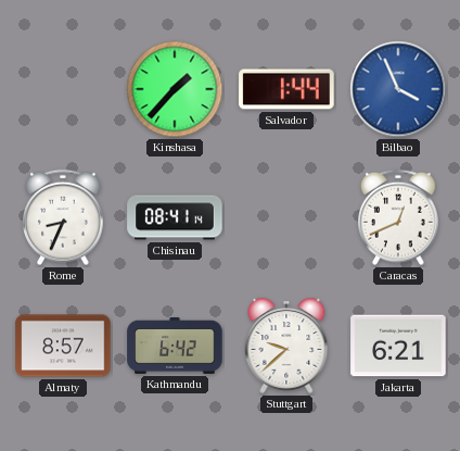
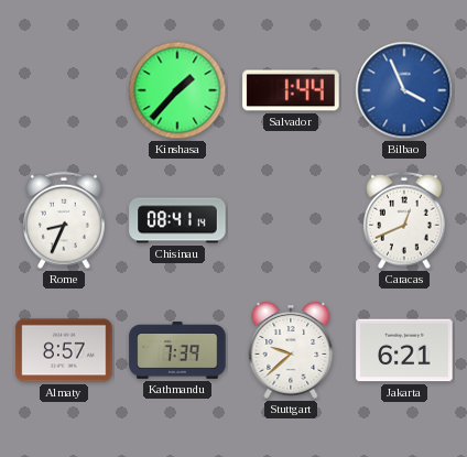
Kathmandu: 6:42 -> 7:39
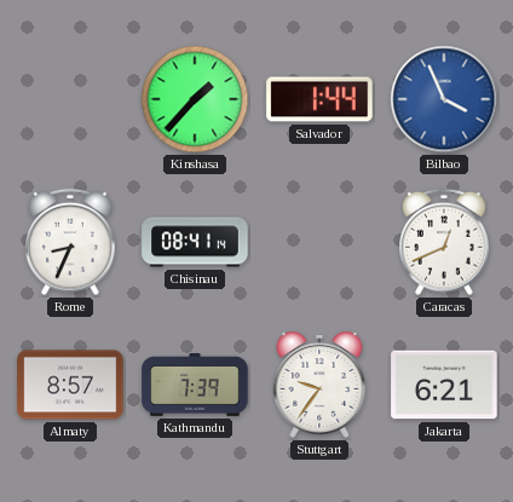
Stuttgart: 9:38 -> 9:36
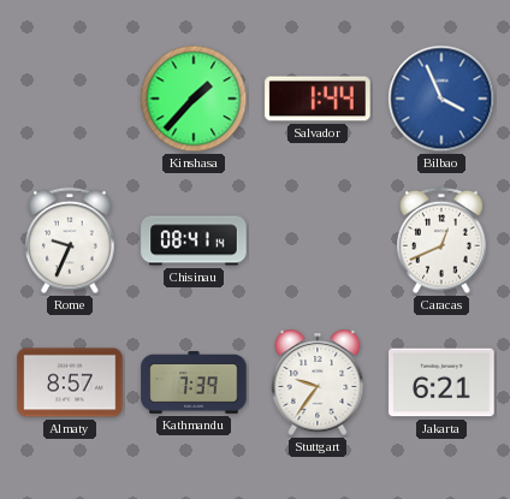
Rome: 8:34 -> 9:34
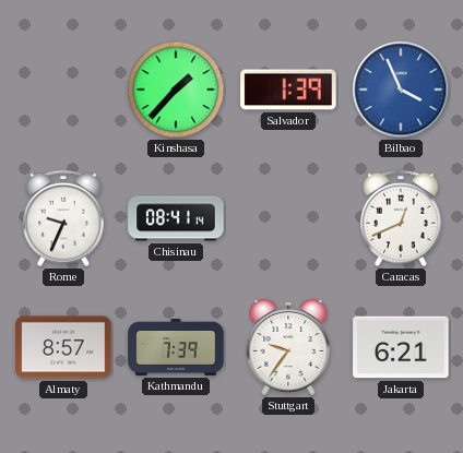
Salvador: 1:44 -> 1:39
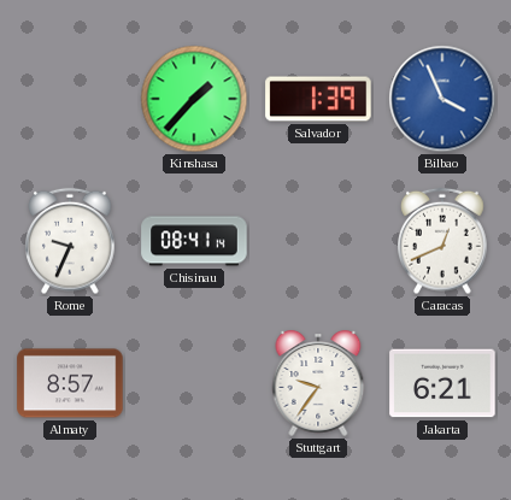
Kathmandu: 7:39 -> none
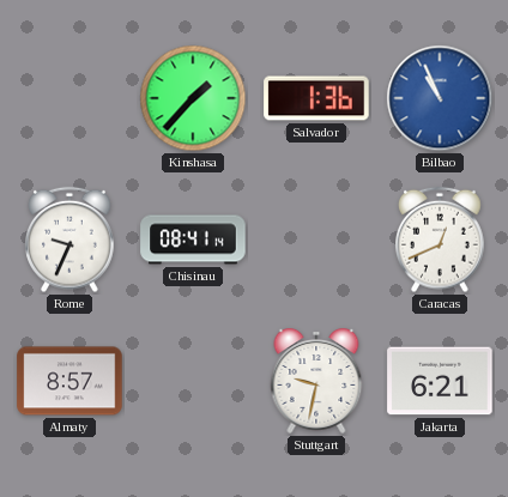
Salvador: 1:39 -> 1:36
Bilbao: 3:56 -> 10:56
Stuttgart: 9:36 -> 9:32
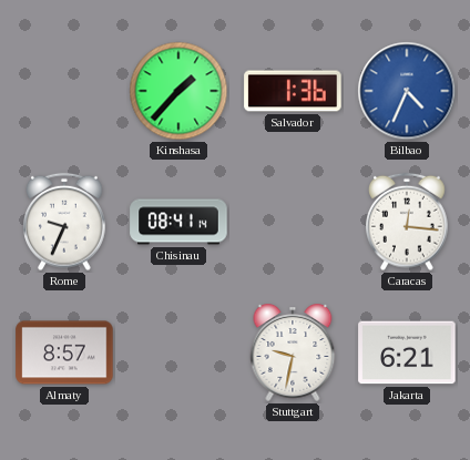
Bilbao: 10:56 -> 4:34
Caracas: 12:41 -> 12:16
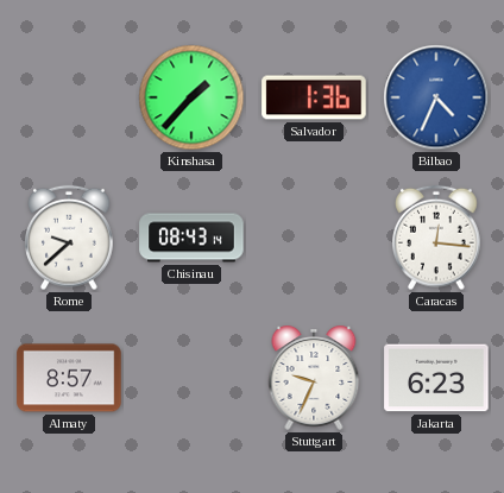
Rome: 9:34 -> 9:38
Chisinau: 08:41 -> 08:43
Stuttgart: 9:32 -> 9:34
Jakarta: 6:21 -> 6:23
